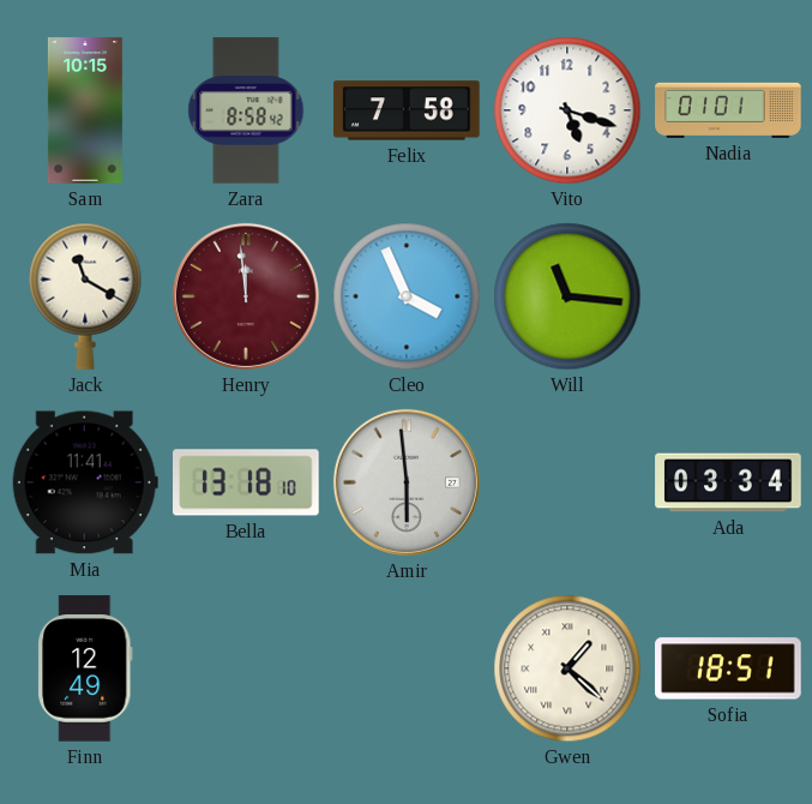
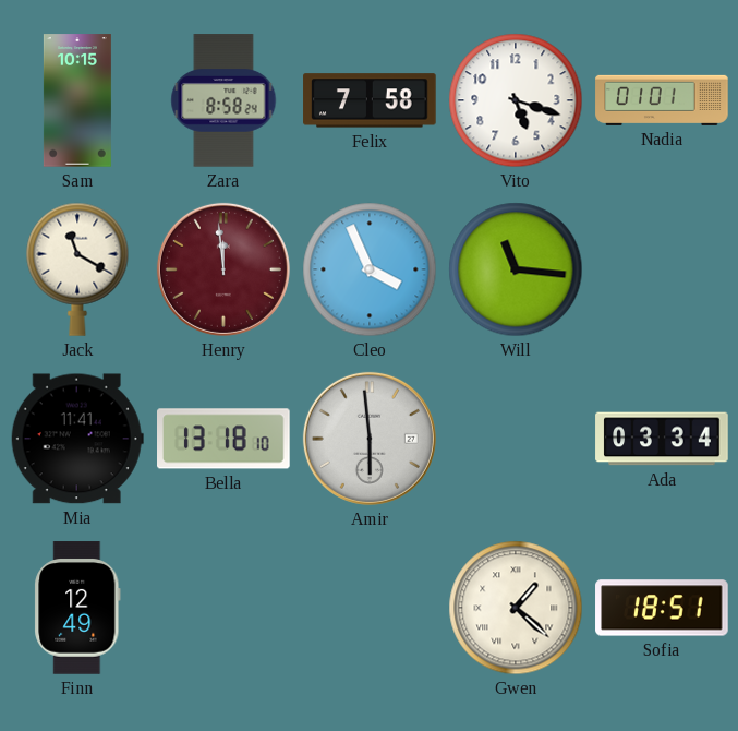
Zara: 8:58:42 -> 8:58:24
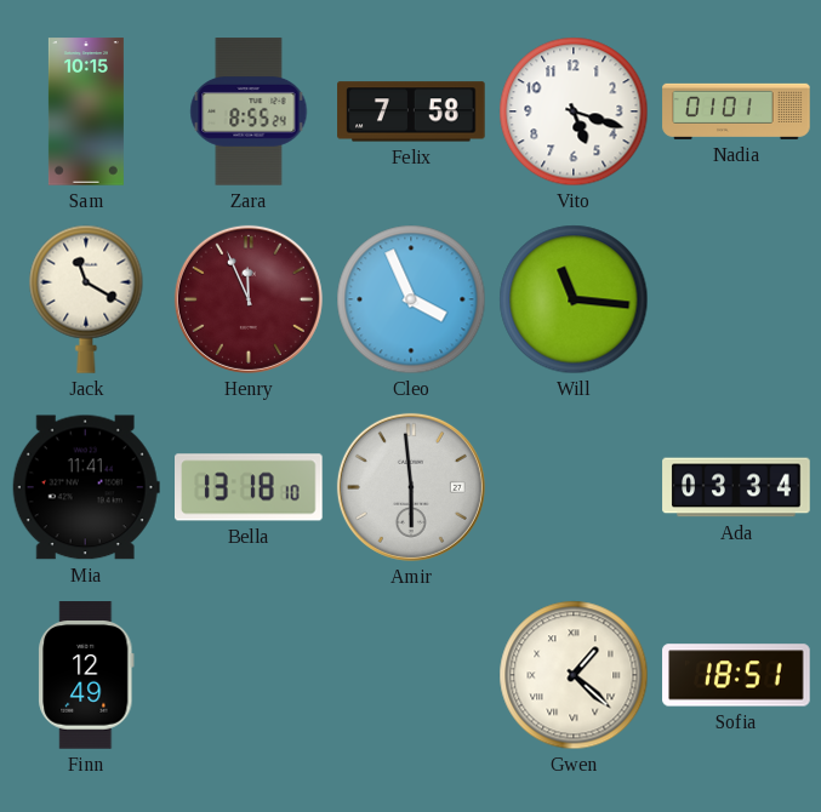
Zara: 8:58 -> 8:55
Henry: 11:59 -> 11:56
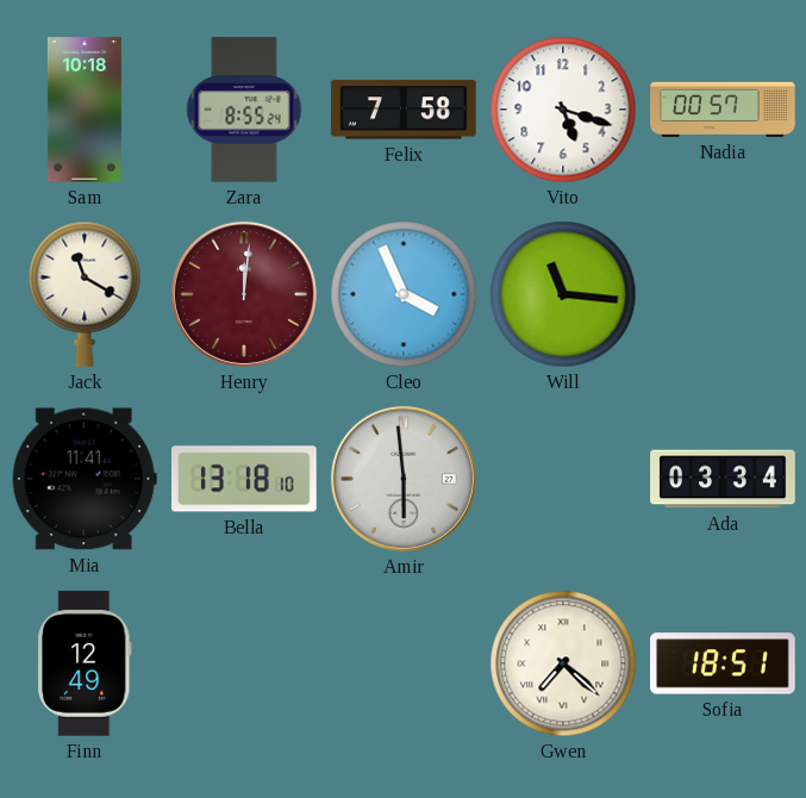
Sam: 10:15 -> 10:18
Nadia: 01:01 -> 00:57
Henry: 11:56 -> 12:01
Gwen: 1:22 -> 7:22
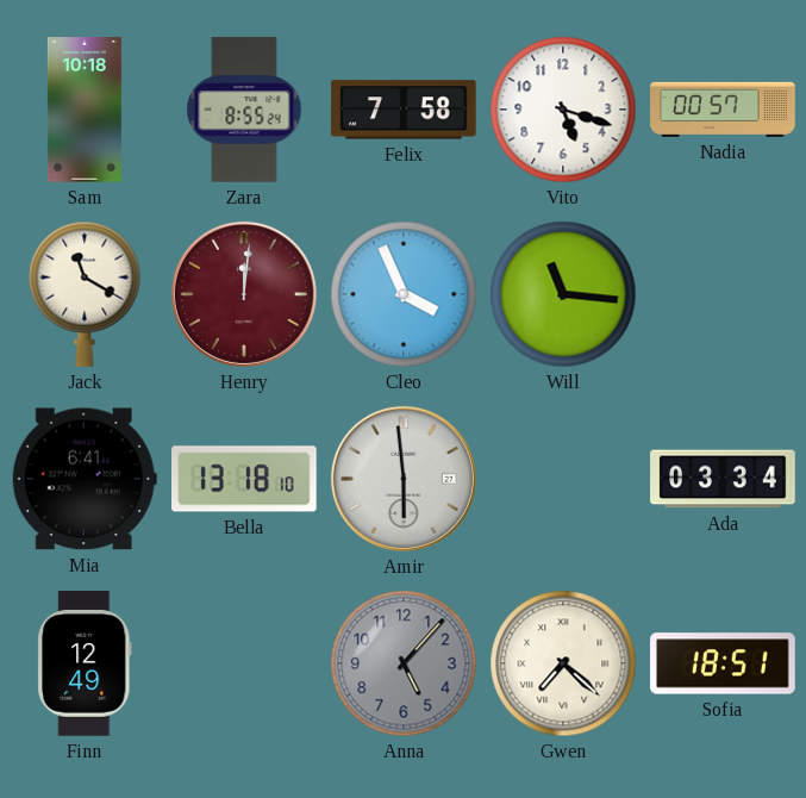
Mia: 11:41 -> 6:41
Anna: none -> 5:07
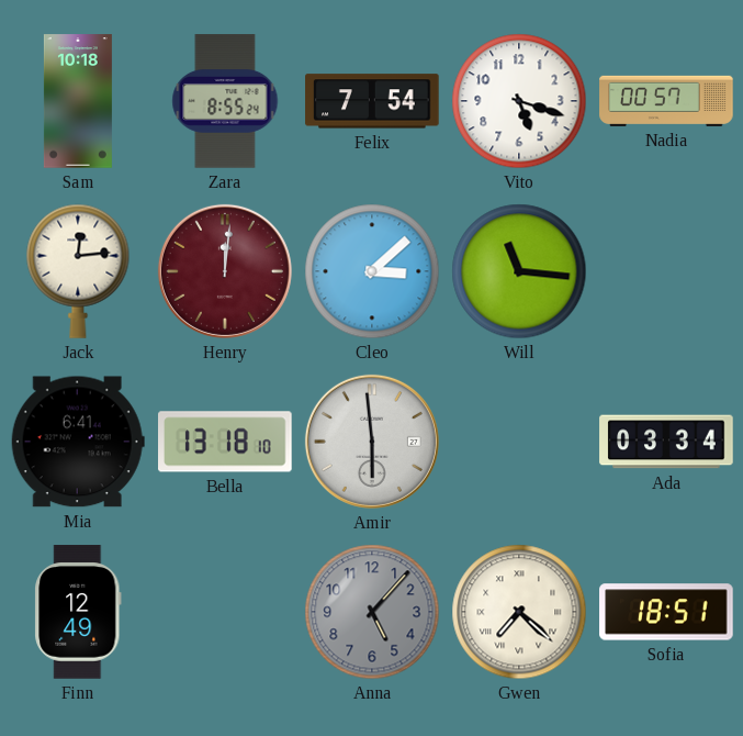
Felix: 7:58 -> 7:54
Jack: 11:20 -> 12:14
Cleo: 3:56 -> 3:08
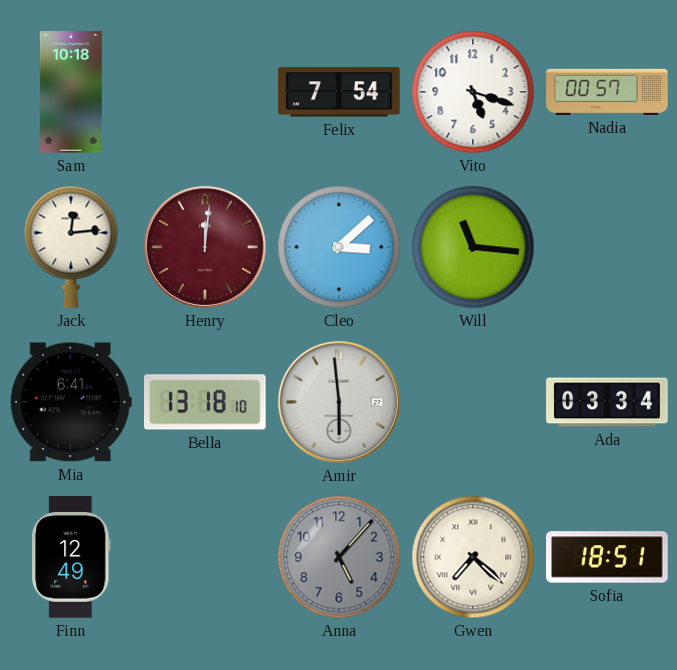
Zara: 8:55 -> none
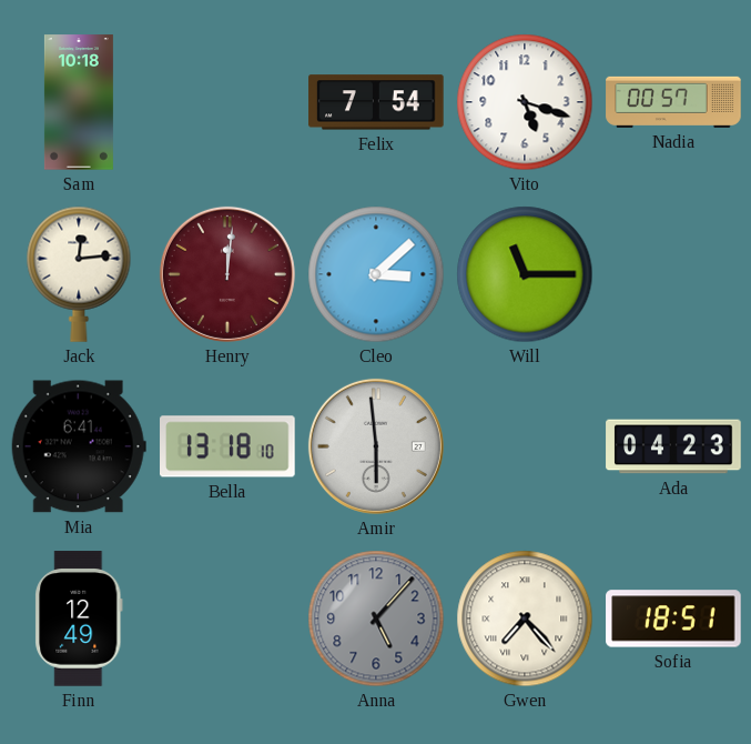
Will: 11:16 -> 11:15
Ada: 03:34 -> 04:23
Gwen: 7:22 -> 7:23
